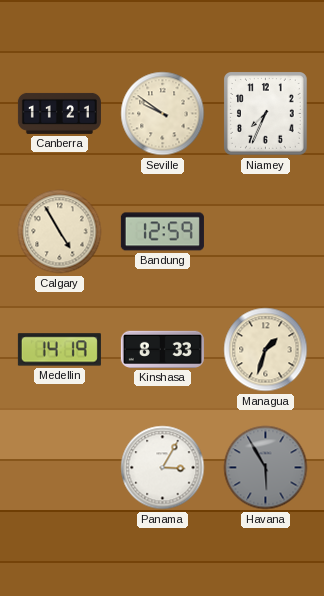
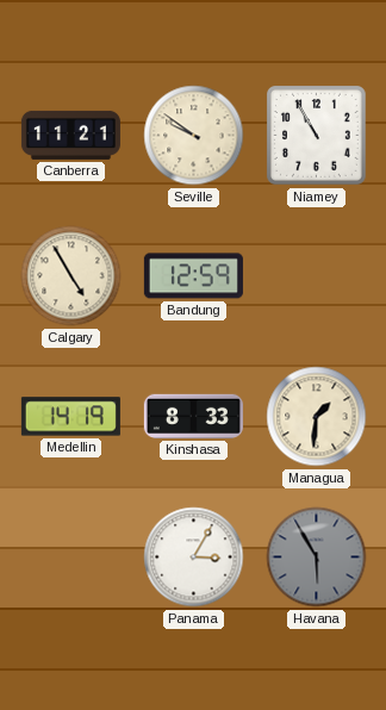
Niamey: 7:34 -> 10:55
Managua: 1:33 -> 1:31
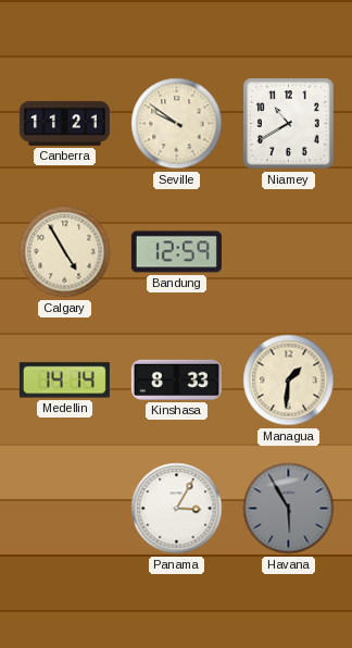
Niamey: 10:55 -> 10:40
Medellin: 14:19 -> 14:14
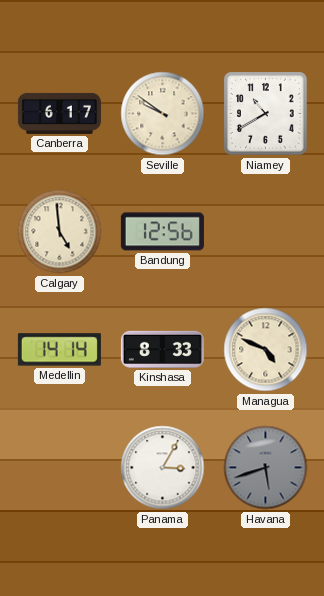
Canberra: 11:21 -> 6:17
Calgary: 4:55 -> 4:59
Bandung: 12:59 -> 12:56
Managua: 1:31 -> 4:49
Havana: 5:55 -> 5:42
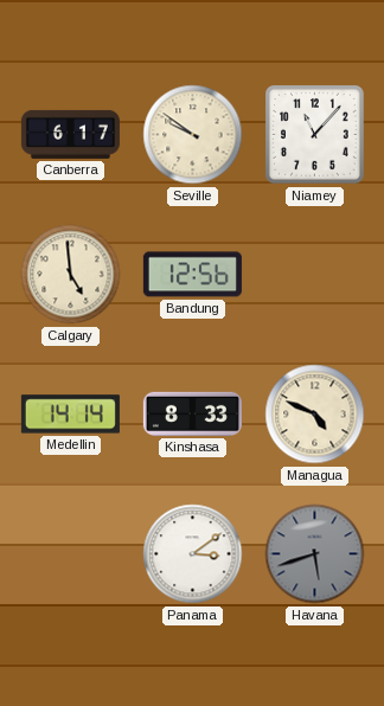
Niamey: 10:40 -> 11:07
Panama: 3:05 -> 3:09
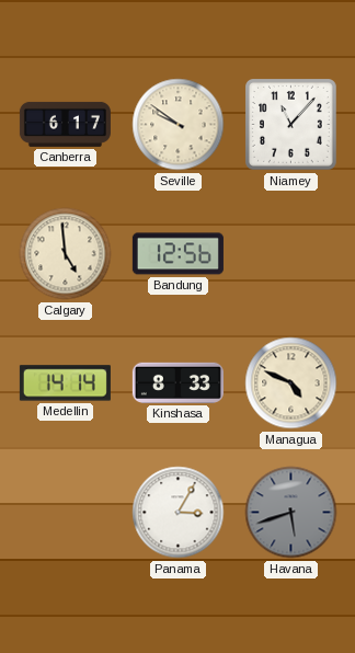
Panama: 3:09 -> 3:05
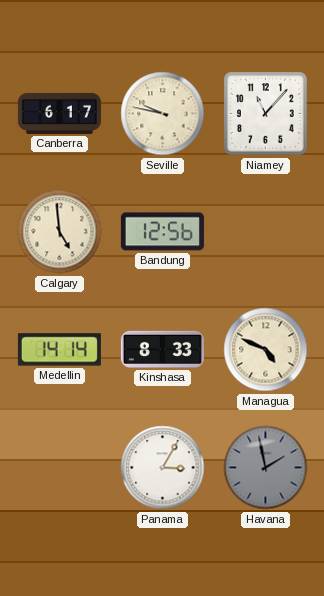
Seville: 9:51 -> 9:47
Havana: 5:42 -> 1:58
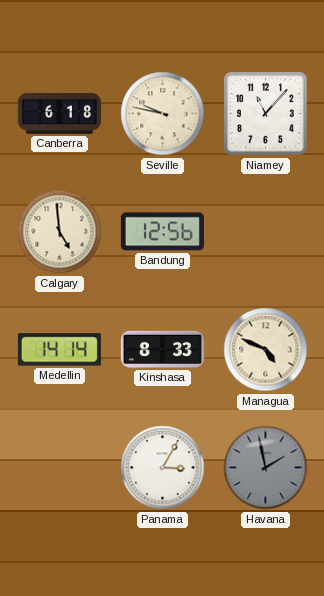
Canberra: 6:17 -> 6:18
